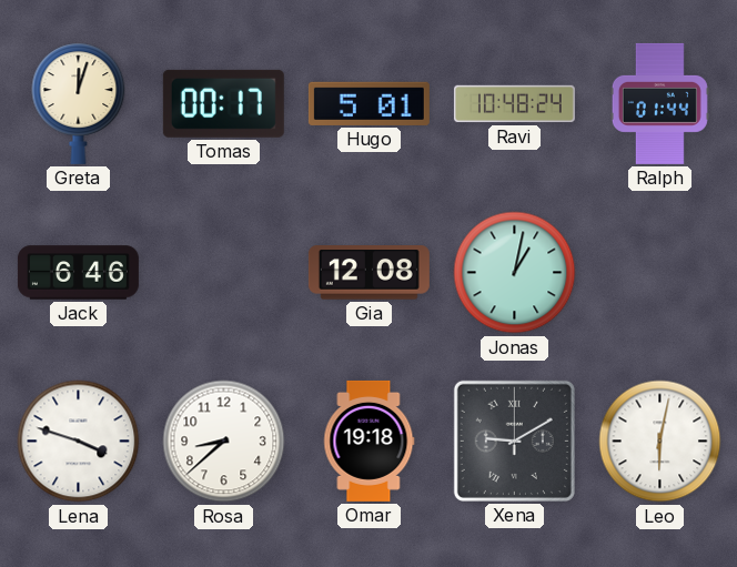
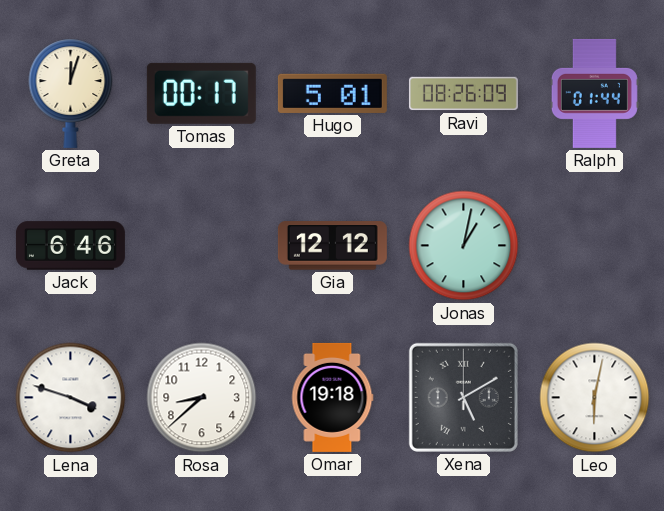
Ravi: 10:48 -> 08:26
Gia: 12:08 -> 12:12
Xena: 9:10 -> 5:10
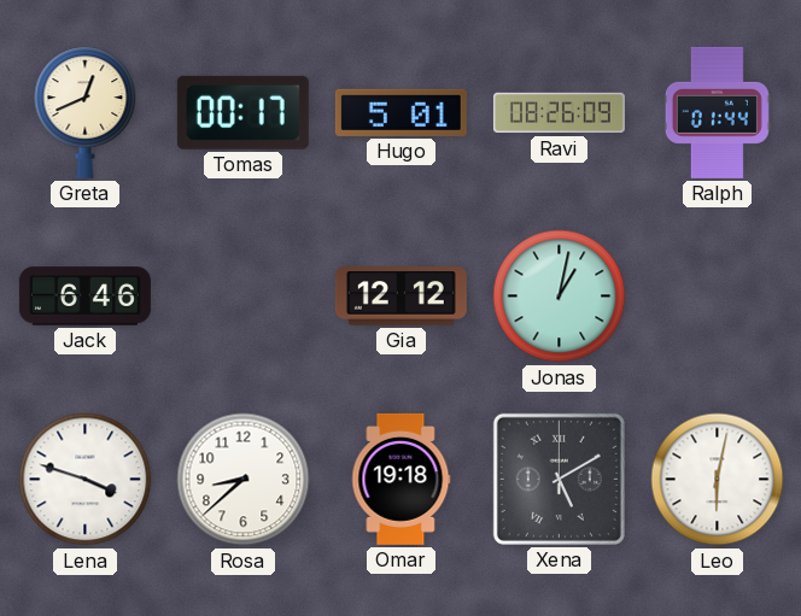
Greta: 12:03 -> 12:41
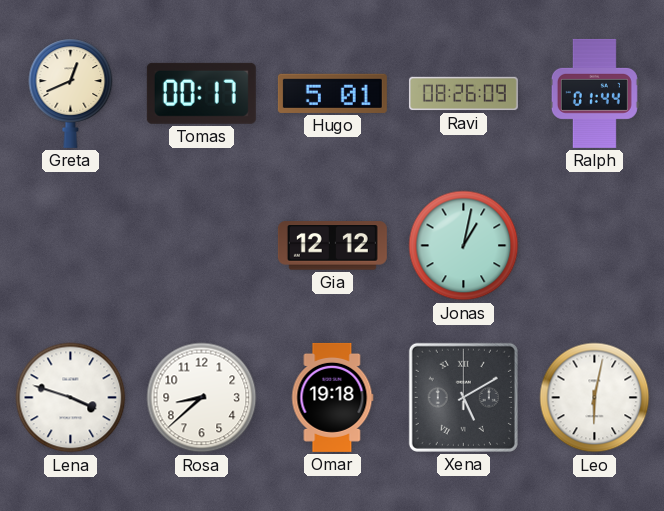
Jack: 6:46 -> none
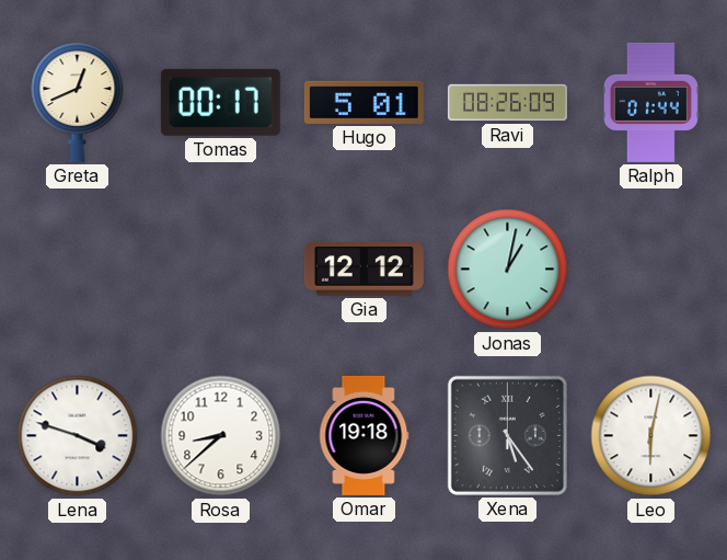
Xena: 5:10 -> 5:24
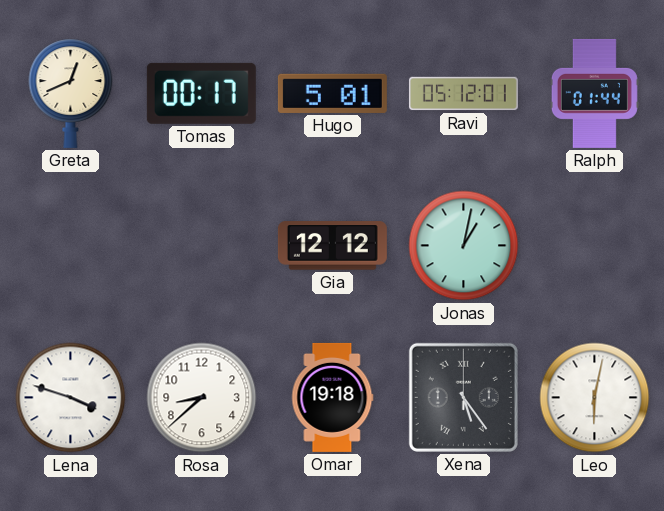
Ravi: 08:26 -> 05:12
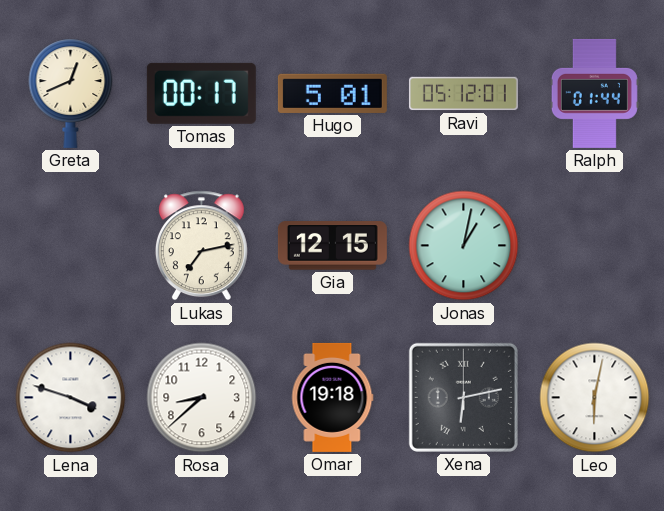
Lukas: none -> 7:13
Gia: 12:12 -> 12:15
Xena: 5:24 -> 6:13
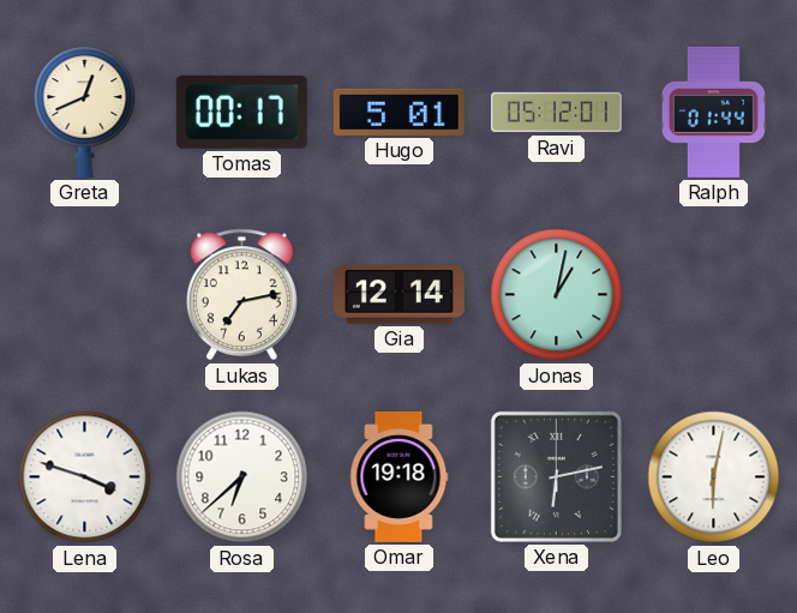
Gia: 12:15 -> 12:14
Rosa: 8:38 -> 6:38
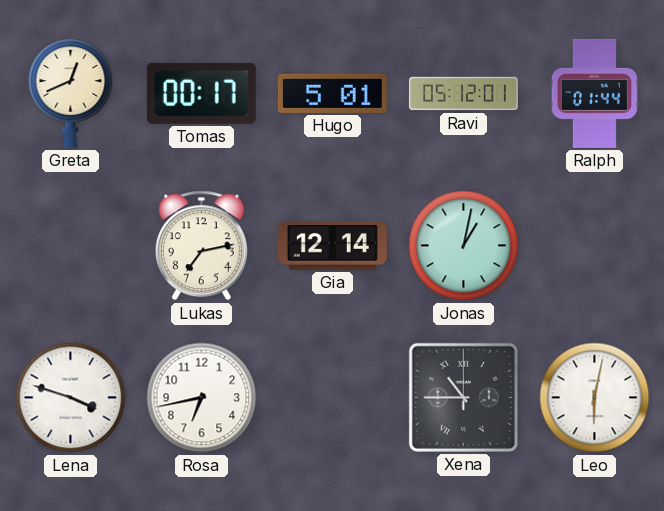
Rosa: 6:38 -> 6:43
Omar: 19:18 -> none
Xena: 6:13 -> 10:45
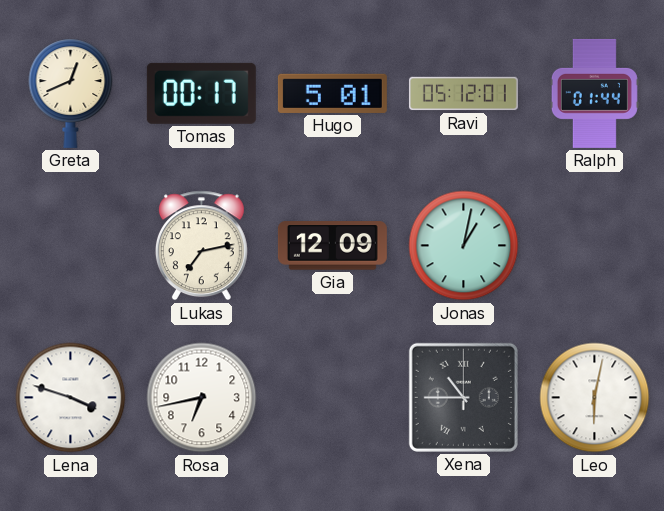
Gia: 12:14 -> 12:09
